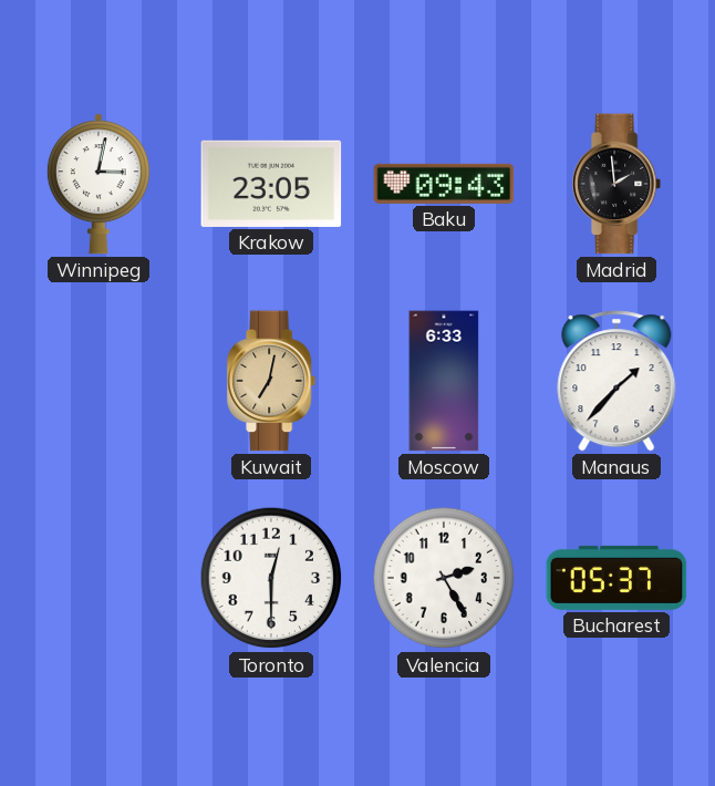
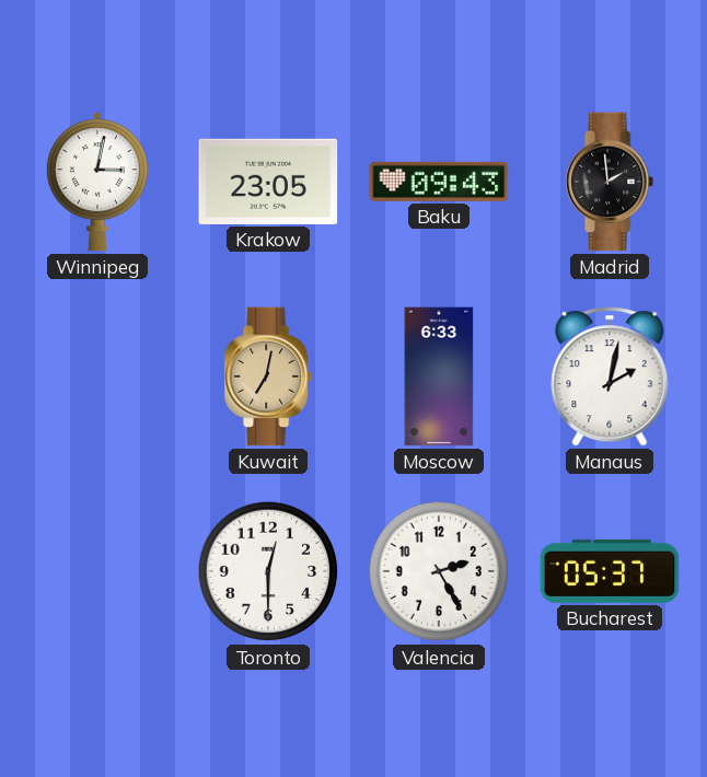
Manaus: 1:37 -> 2:02
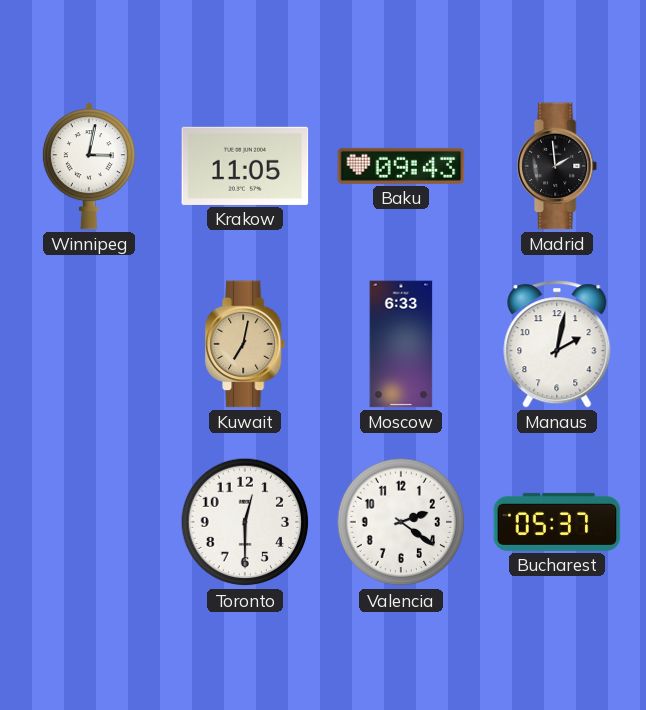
Krakow: 23:05 -> 11:05
Valencia: 2:25 -> 2:21
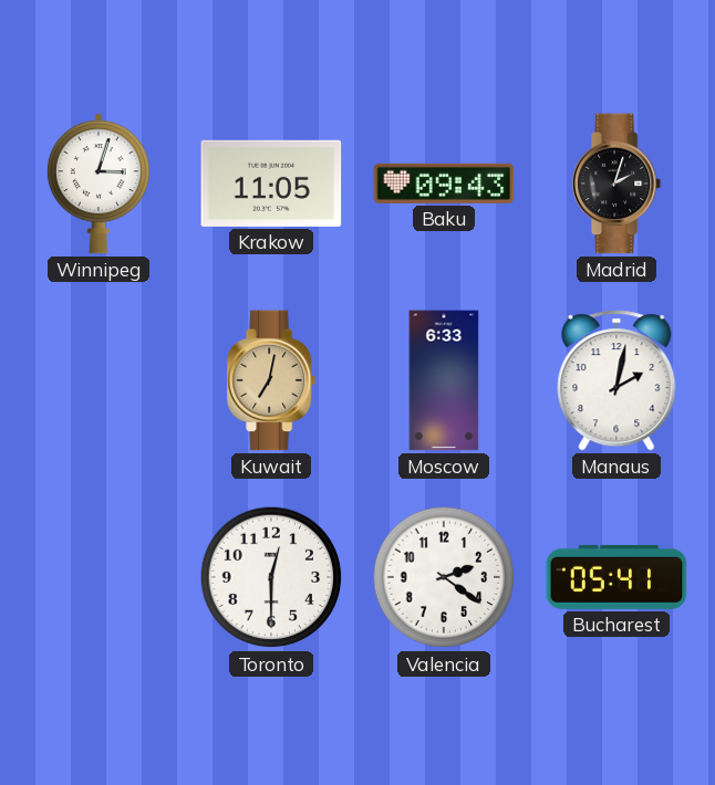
Winnipeg: 3:02 -> 3:03
Madrid: 1:59 -> 2:03
Bucharest: 05:37 -> 05:41
